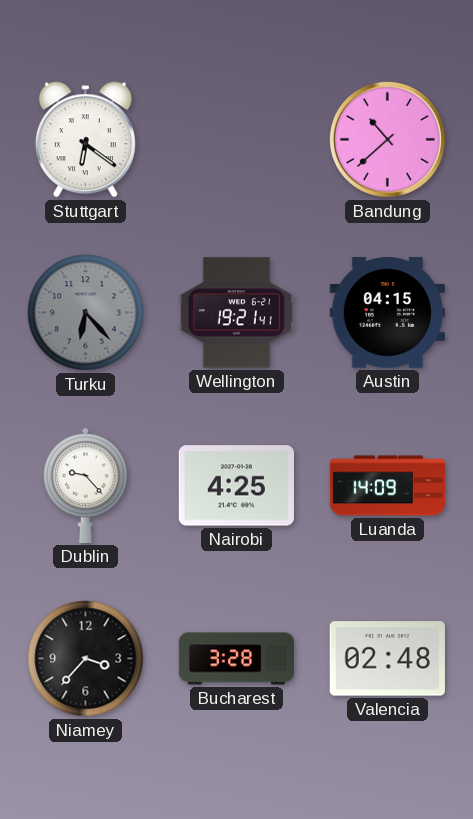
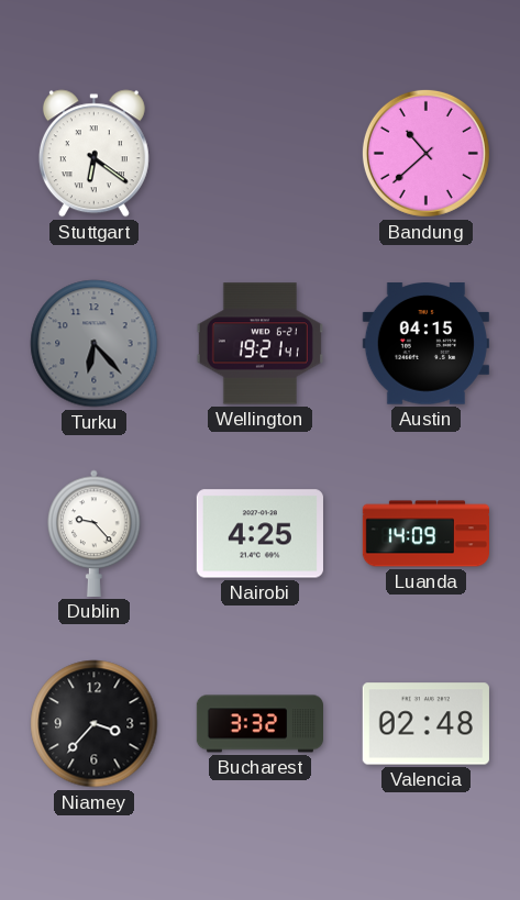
Bucharest: 3:28 -> 3:32
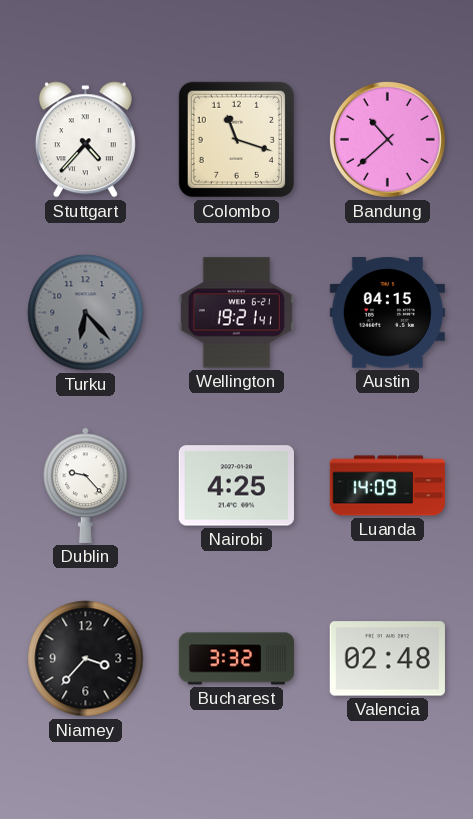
Stuttgart: 6:21 -> 4:37
Colombo: none -> 11:18
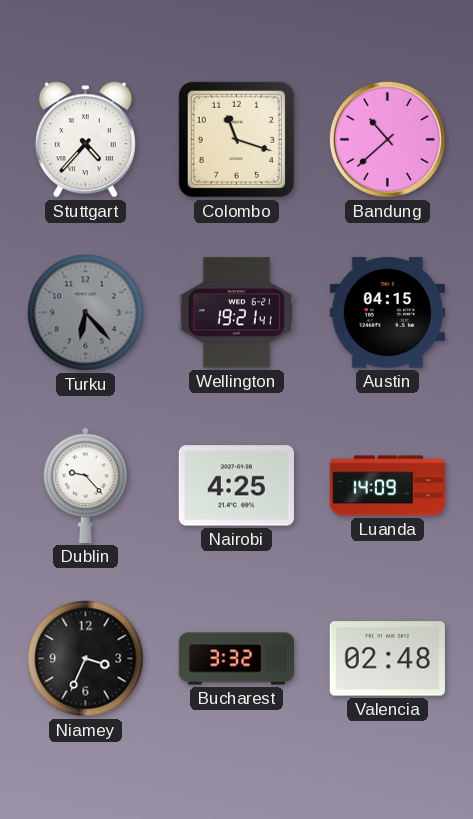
Niamey: 3:37 -> 3:34
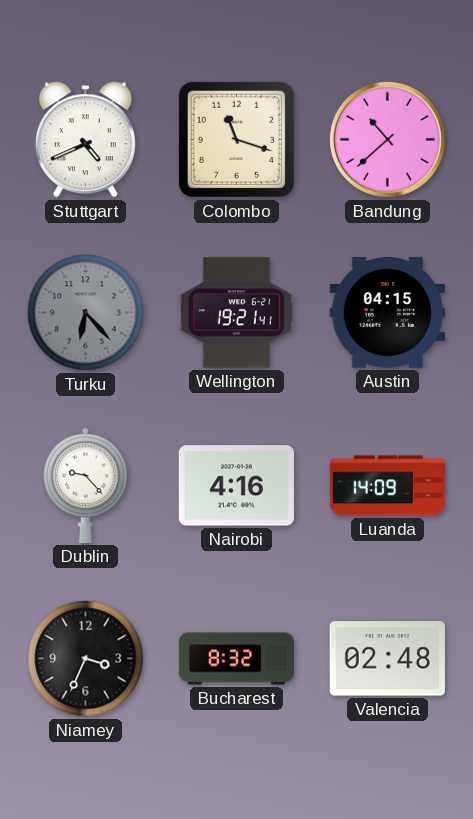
Stuttgart: 4:37 -> 4:41
Nairobi: 4:25 -> 4:16
Bucharest: 3:32 -> 8:32
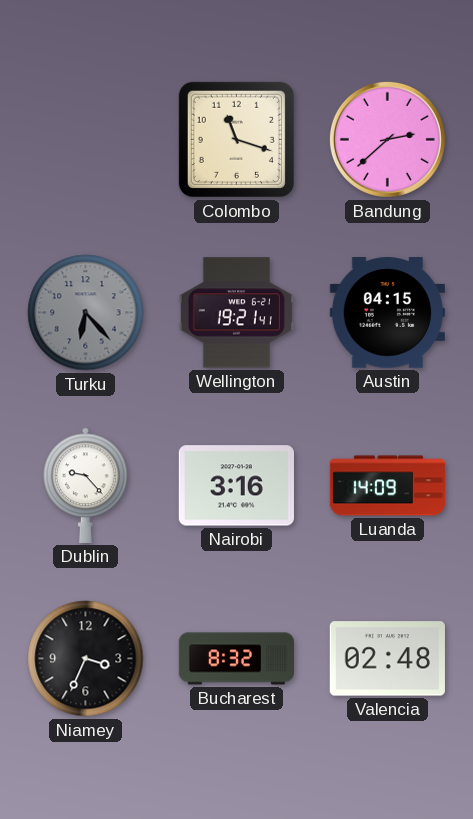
Stuttgart: 4:41 -> none
Bandung: 10:38 -> 2:38
Nairobi: 4:16 -> 3:16
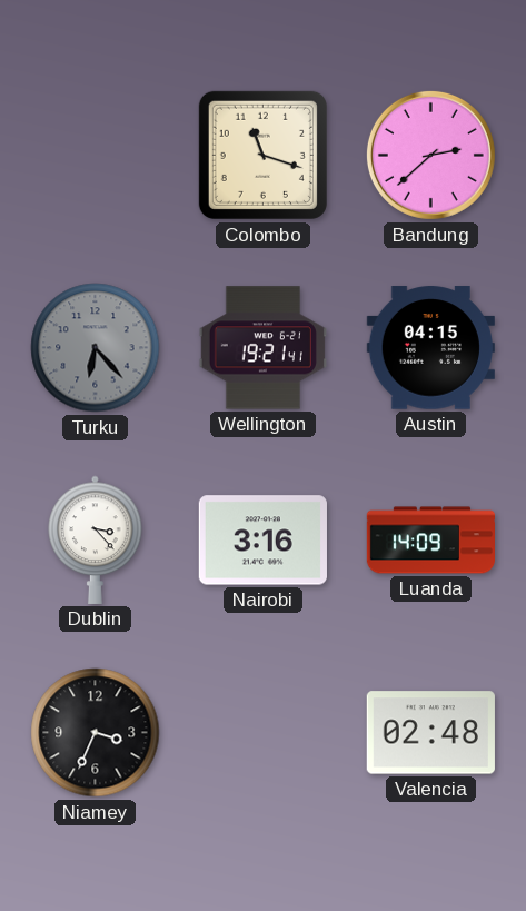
Dublin: 9:23 -> 3:23
Bucharest: 8:32 -> none
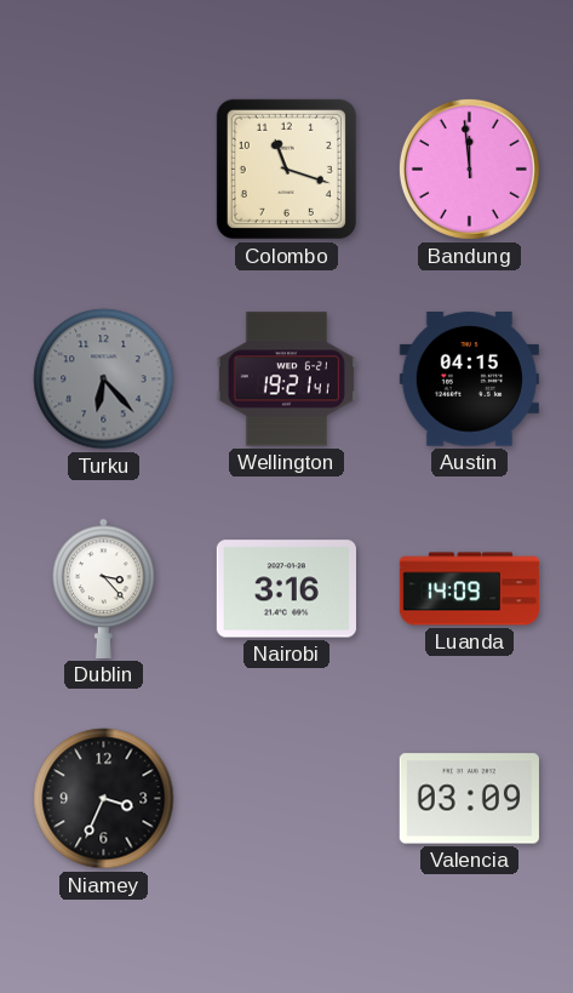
Bandung: 2:38 -> 11:59
Valencia: 02:48 -> 03:09
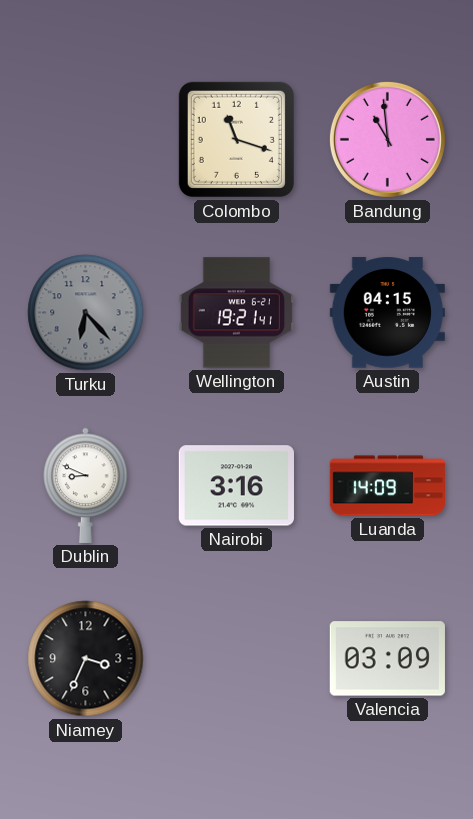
Bandung: 11:59 -> 10:59
Dublin: 3:23 -> 8:49
